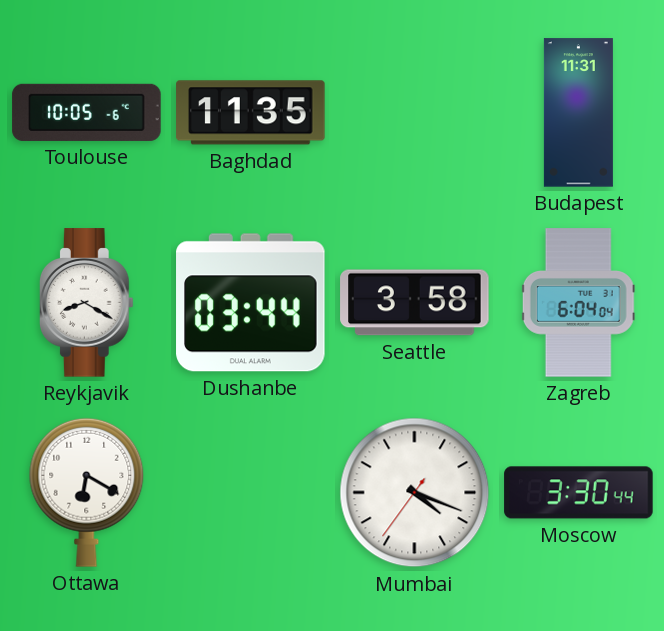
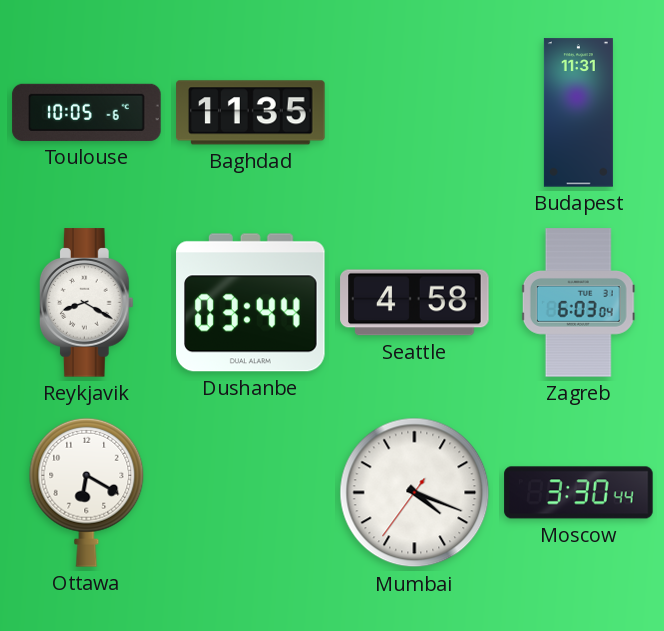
Seattle: 3:58 -> 4:58
Zagreb: 6:04 -> 6:03
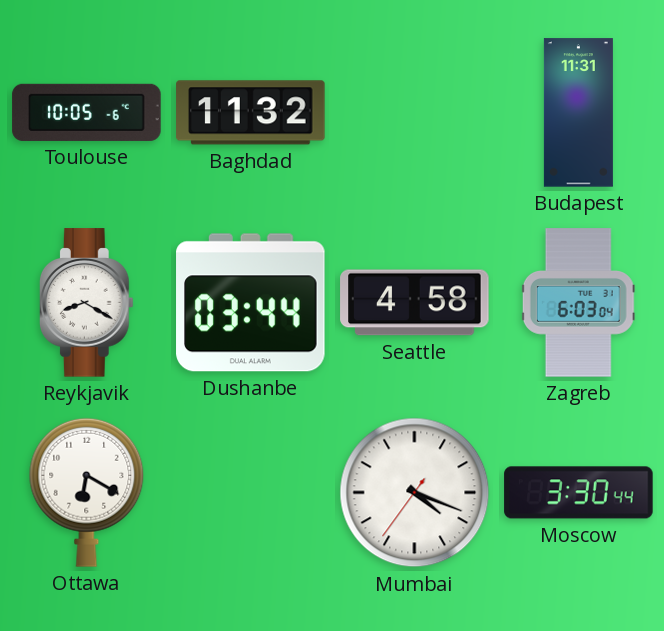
Baghdad: 11:35 -> 11:32
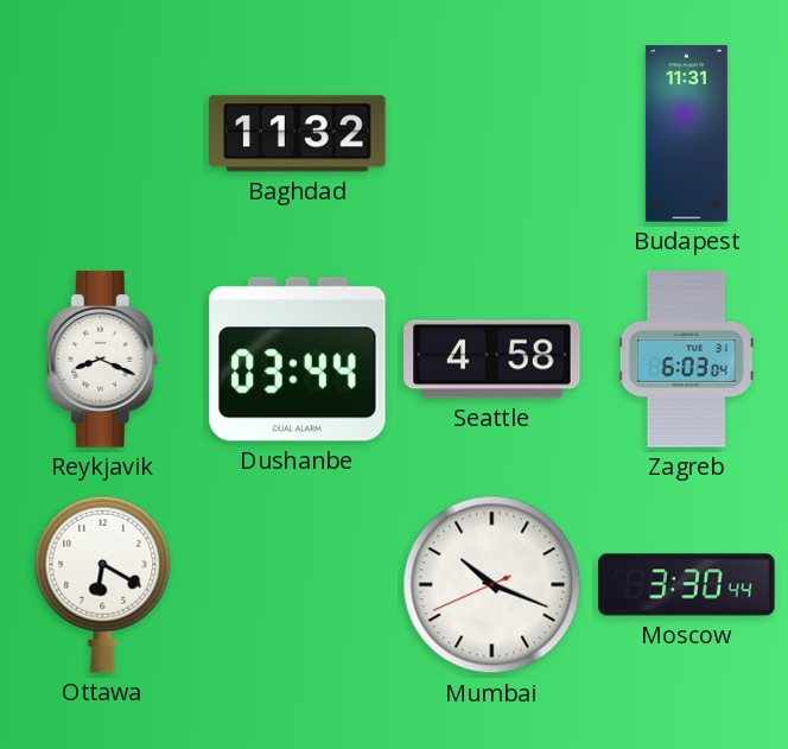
Toulouse: 10:05 -> none
Reykjavik: 8:20 -> 8:19
Mumbai: 4:18 -> 10:18
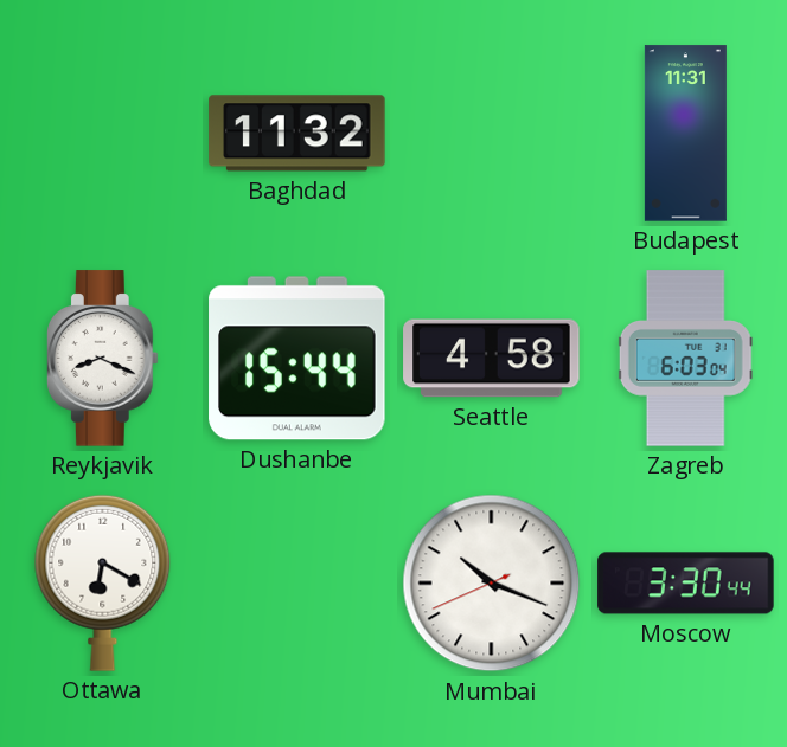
Dushanbe: 03:44 -> 15:44
